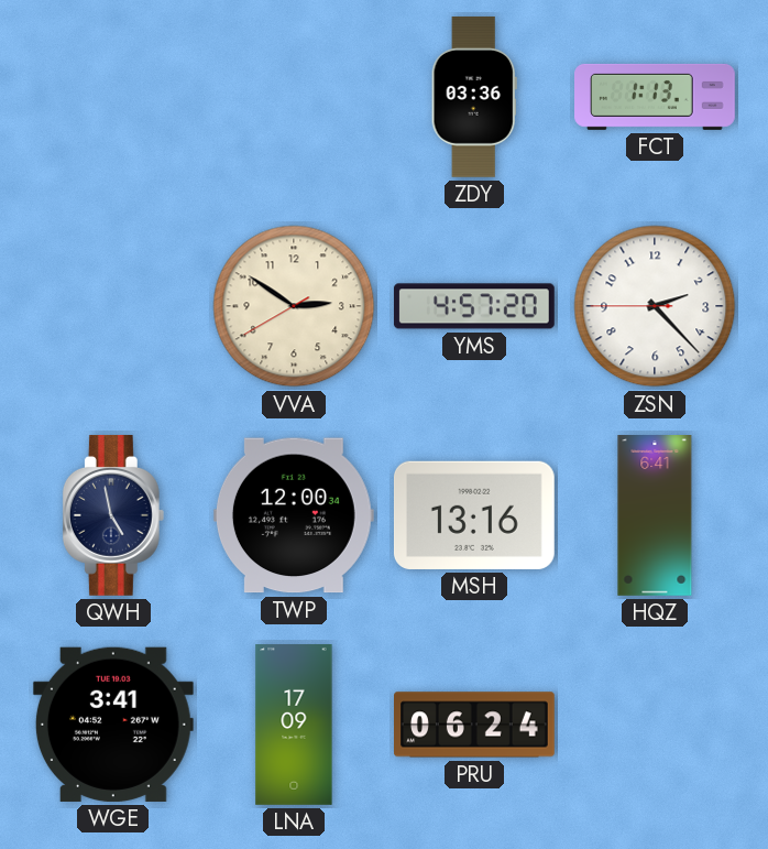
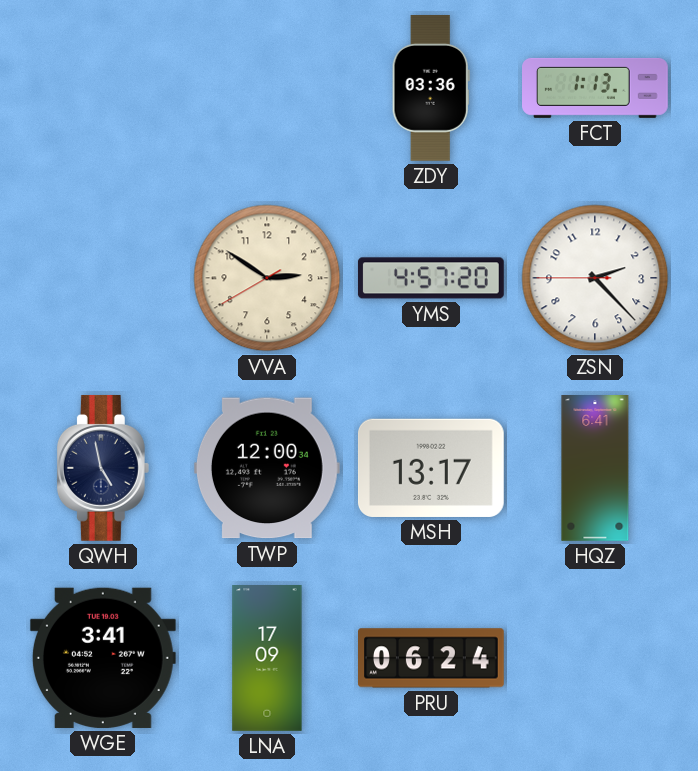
MSH: 13:16 -> 13:17
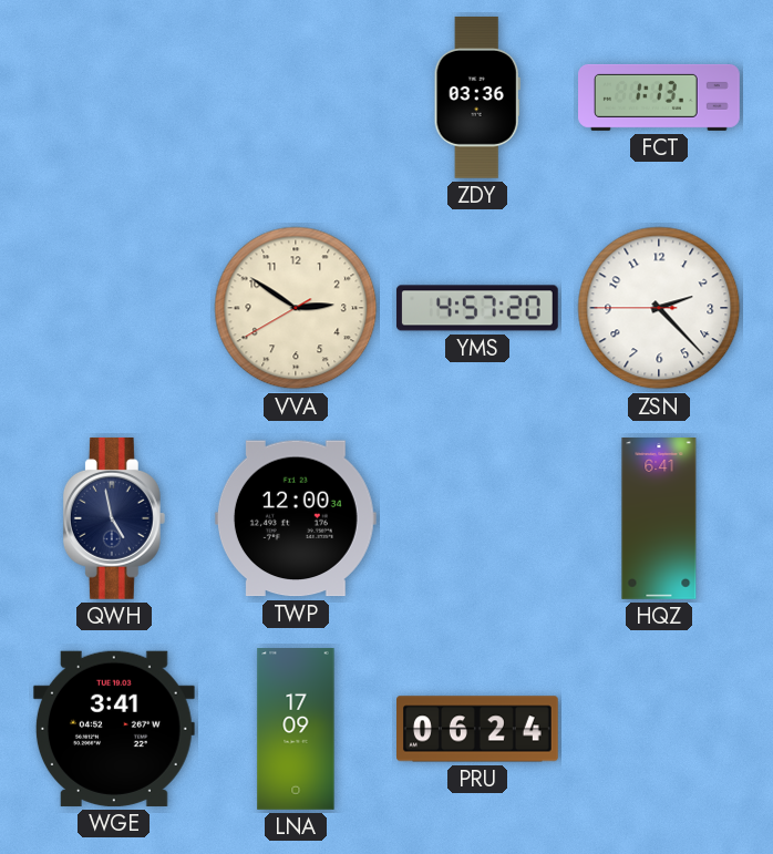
MSH: 13:17 -> none
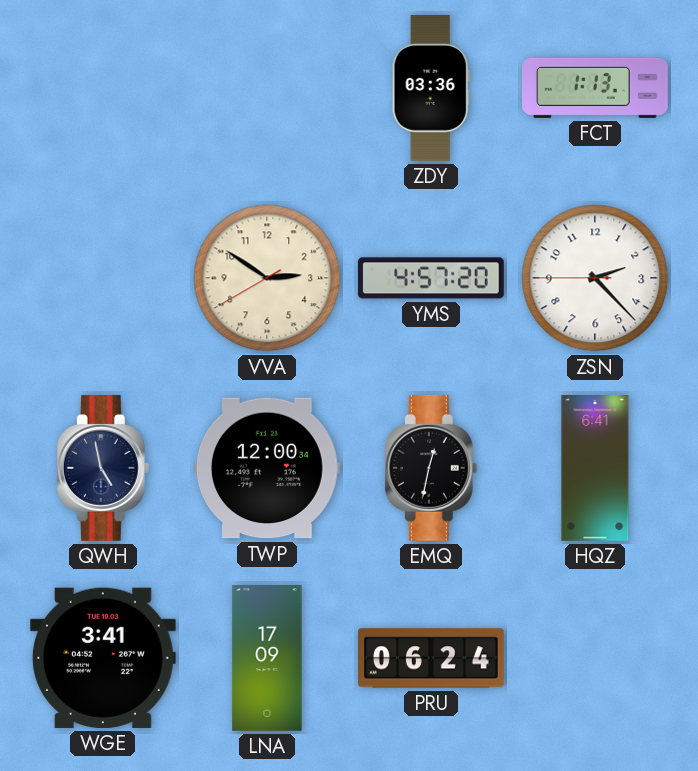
EMQ: none -> 12:32
